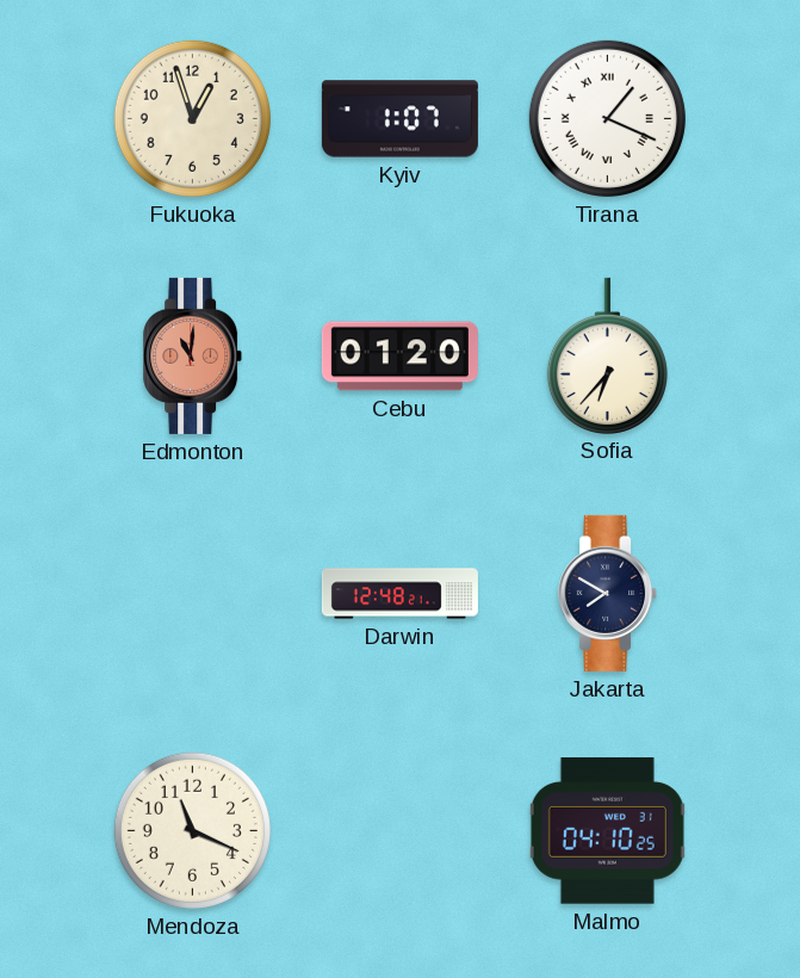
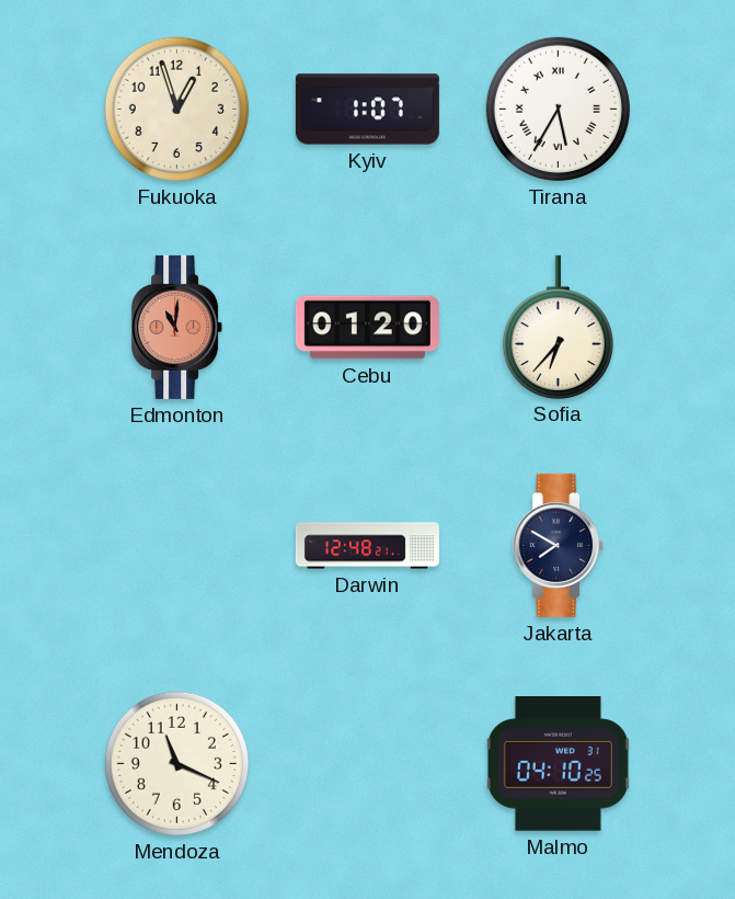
Tirana: 1:19 -> 5:35
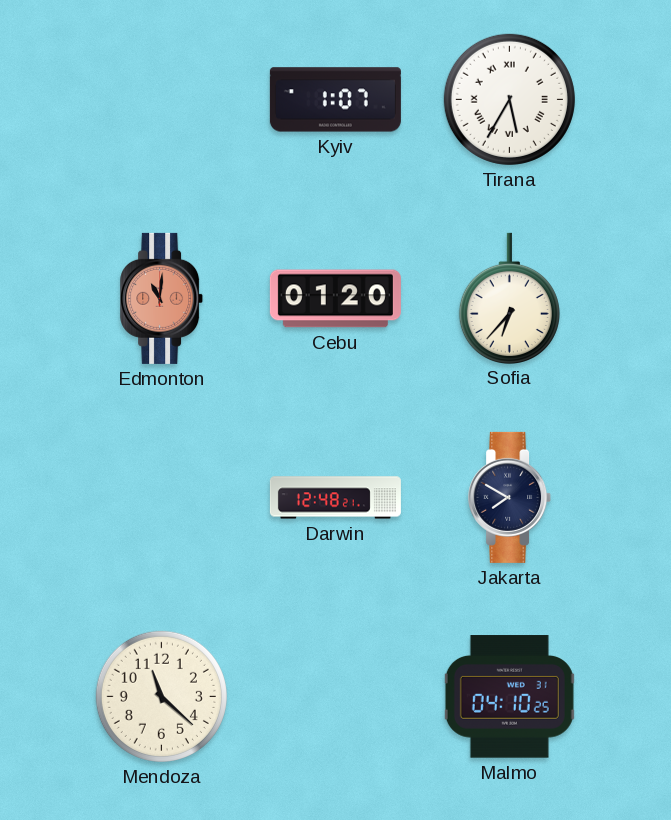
Fukuoka: 12:57 -> none
Mendoza: 11:19 -> 11:22
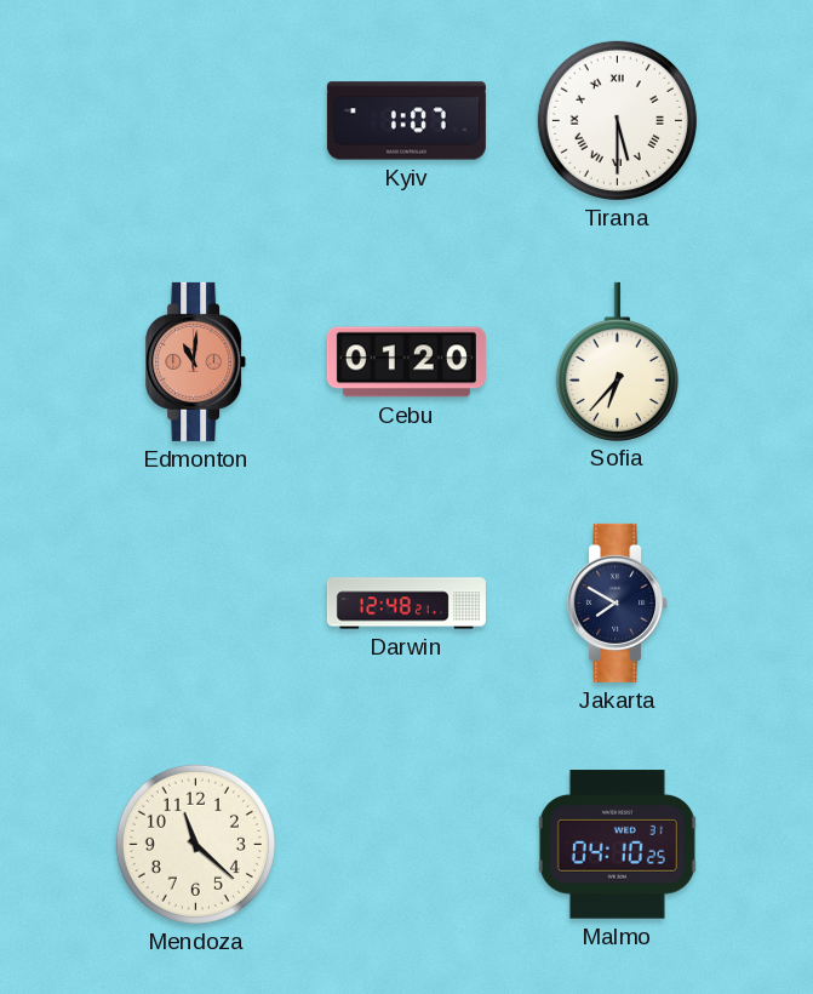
Tirana: 5:35 -> 5:30
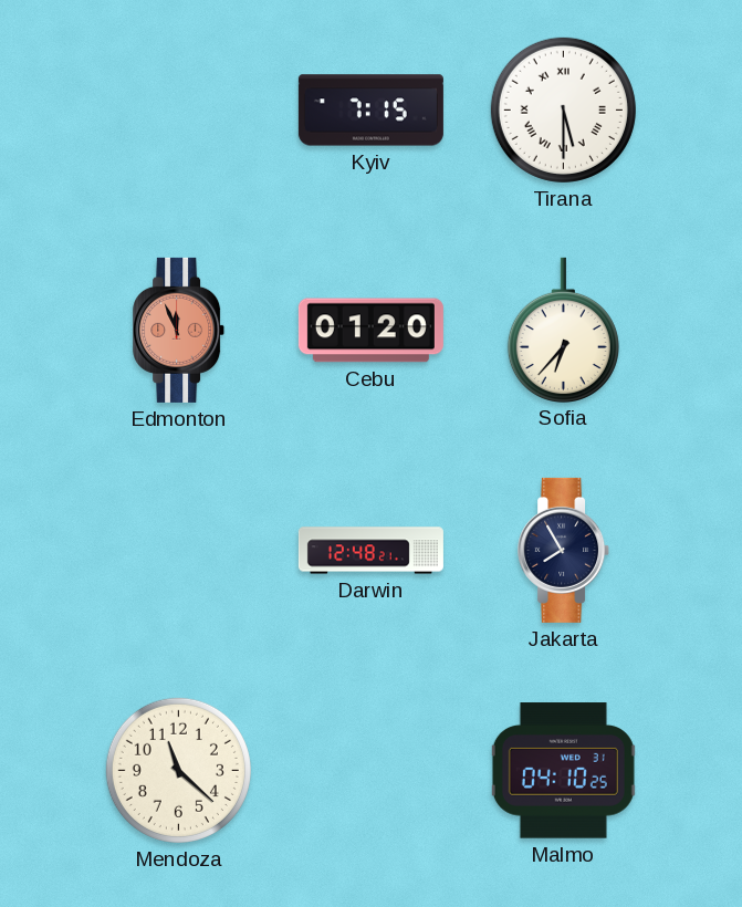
Kyiv: 1:07 -> 7:15
Edmonton: 11:01 -> 11:56
Jakarta: 7:50 -> 7:55
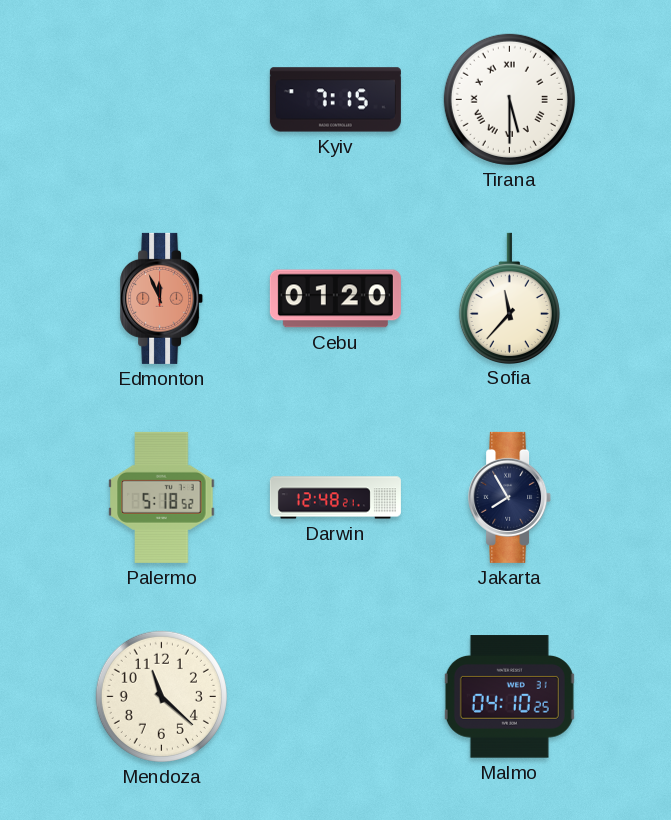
Sofia: 6:37 -> 11:37
Palermo: none -> 5:18
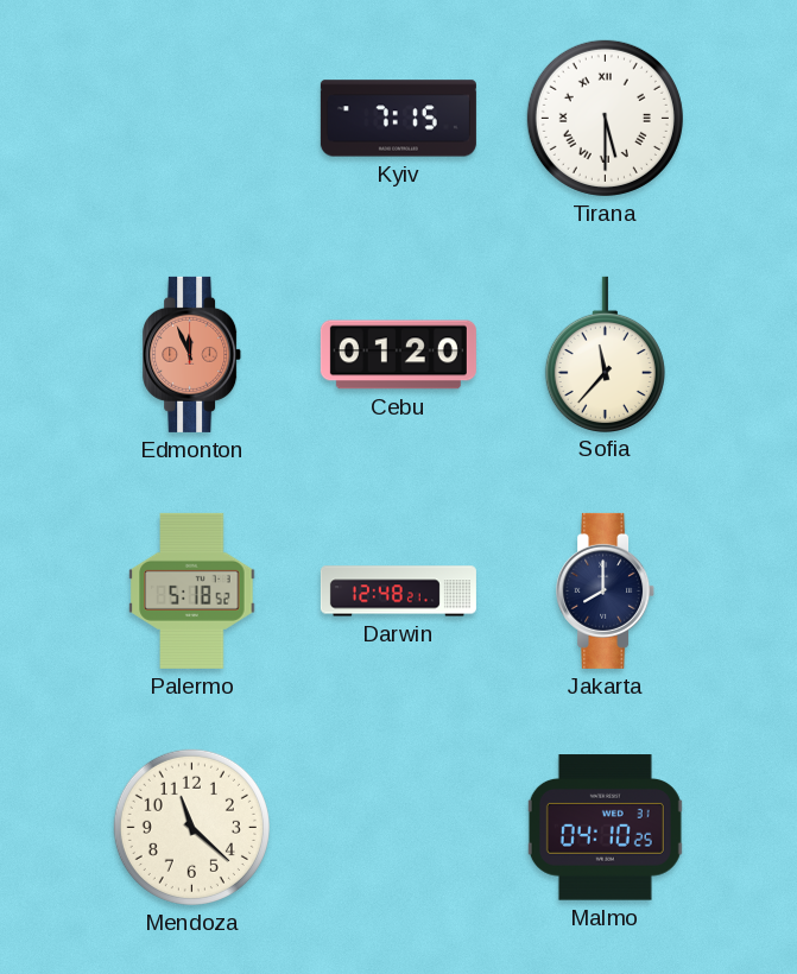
Jakarta: 7:55 -> 8:00
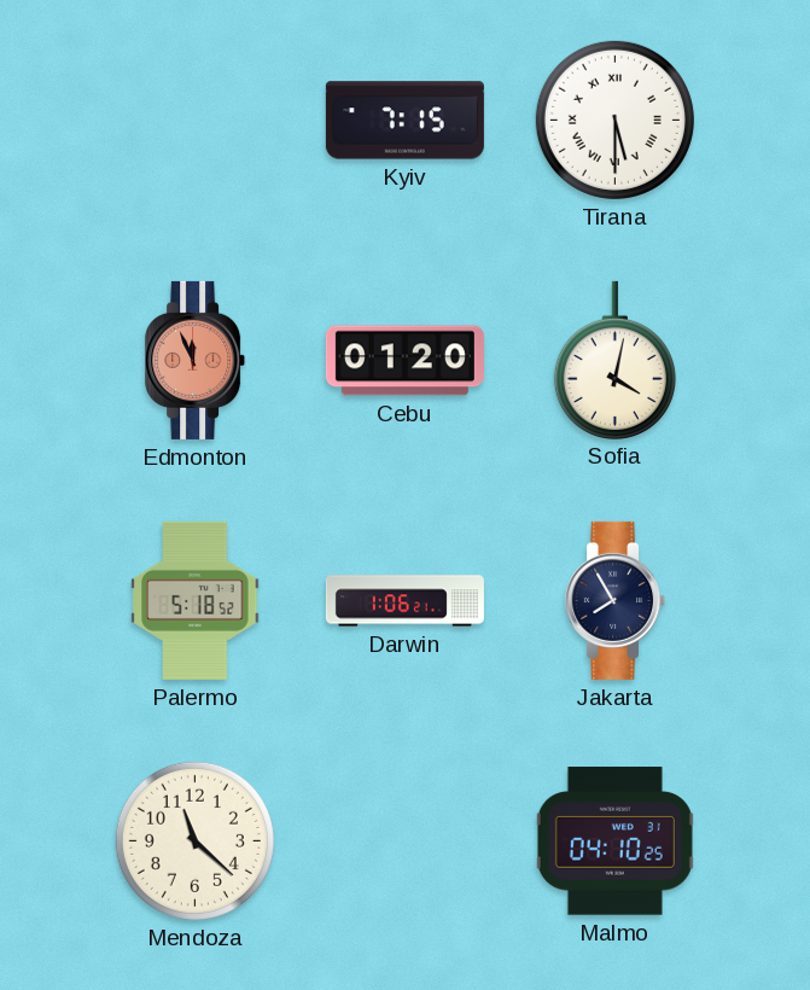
Sofia: 11:37 -> 4:02
Darwin: 12:48 -> 1:06
Jakarta: 8:00 -> 7:55
